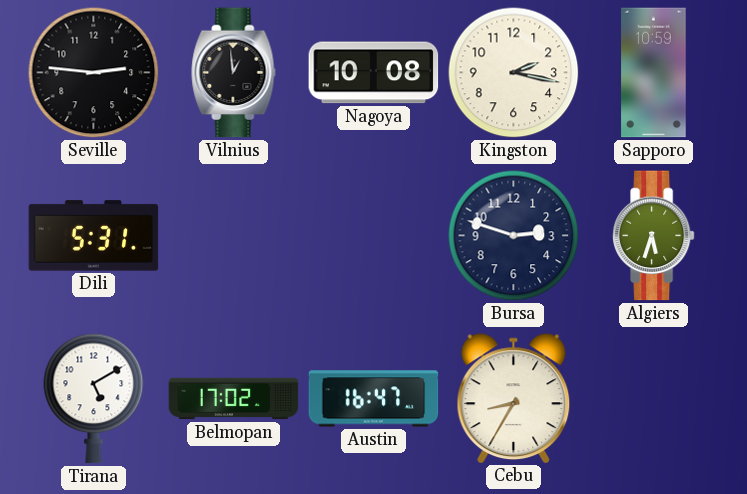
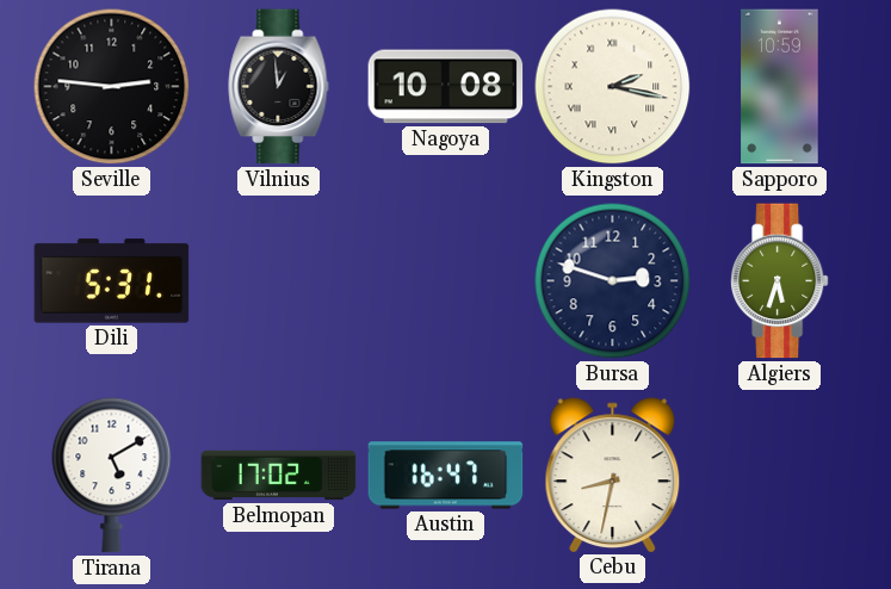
Kingston numerals: Arabic -> Roman
Cebu: 8:35 -> 8:32
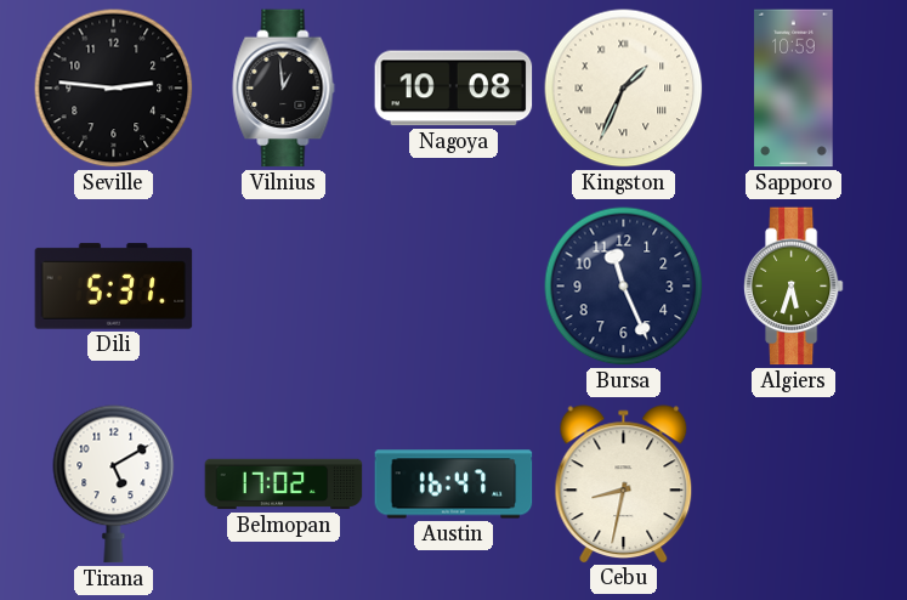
Kingston: 2:17 -> 1:34
Bursa: 2:48 -> 11:26
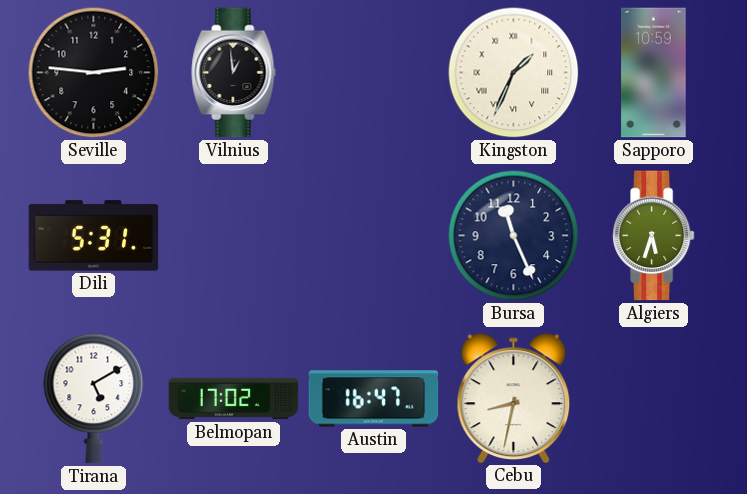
Nagoya: 10:08 -> none
